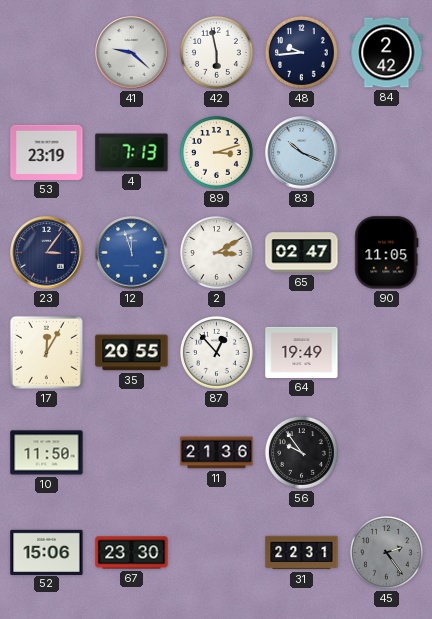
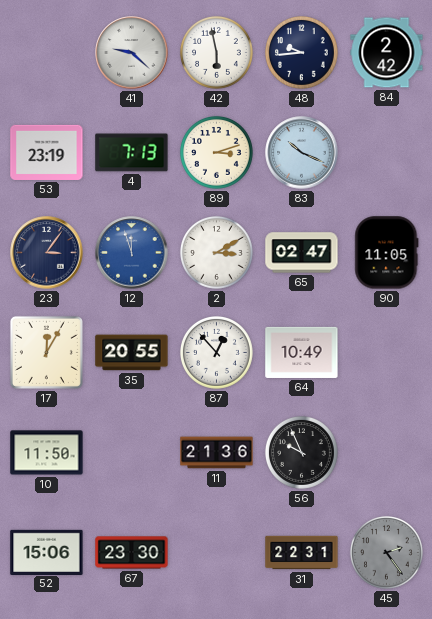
64: 19:49 -> 10:49
56: 9:54 -> 9:56
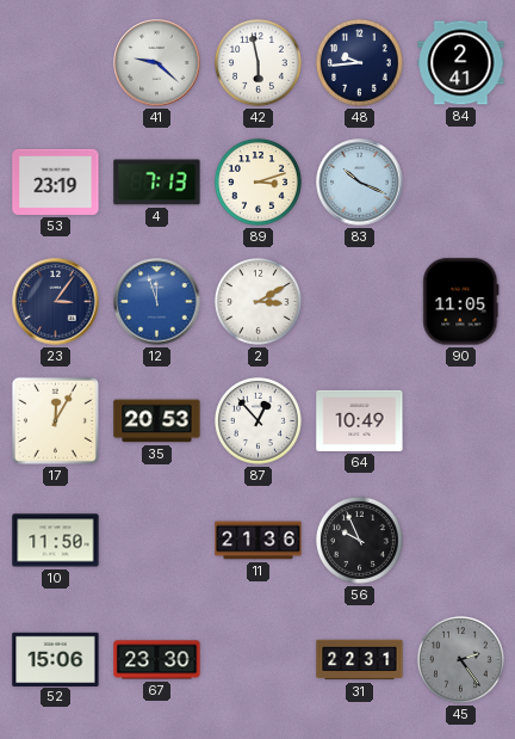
84: 2:42 -> 2:41
65: 02:47 -> none
35: 20:55 -> 20:53
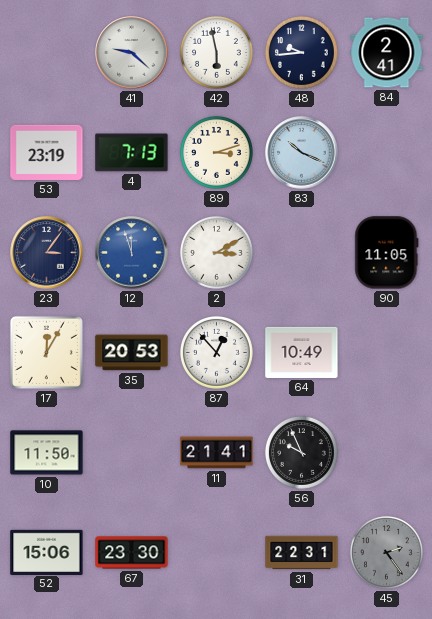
11: 21:36 -> 21:41
